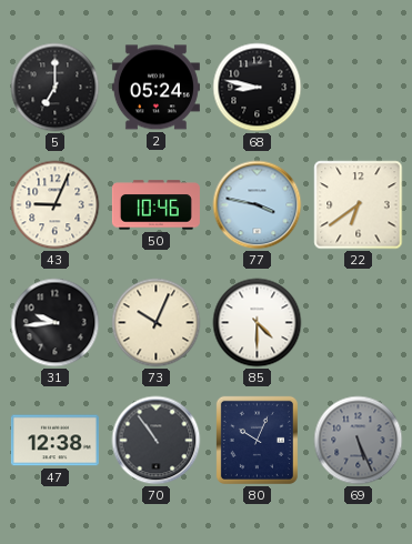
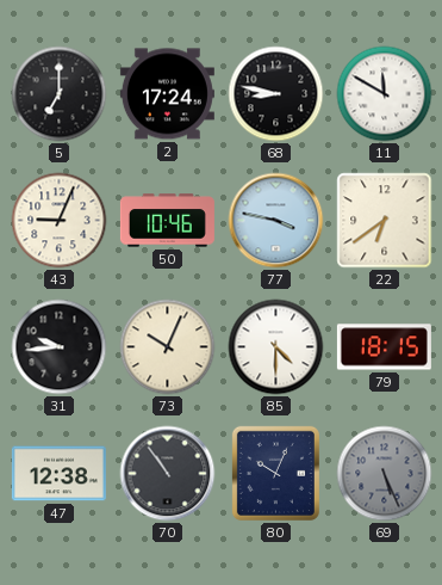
2: 05:24 -> 17:24
11: none -> 11:50
79: none -> 18:15
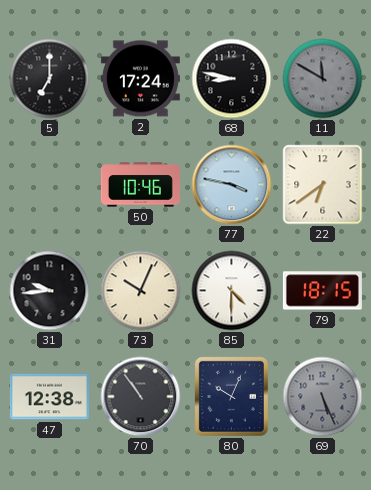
11 dial: white -> grey
43: 9:04 -> none
